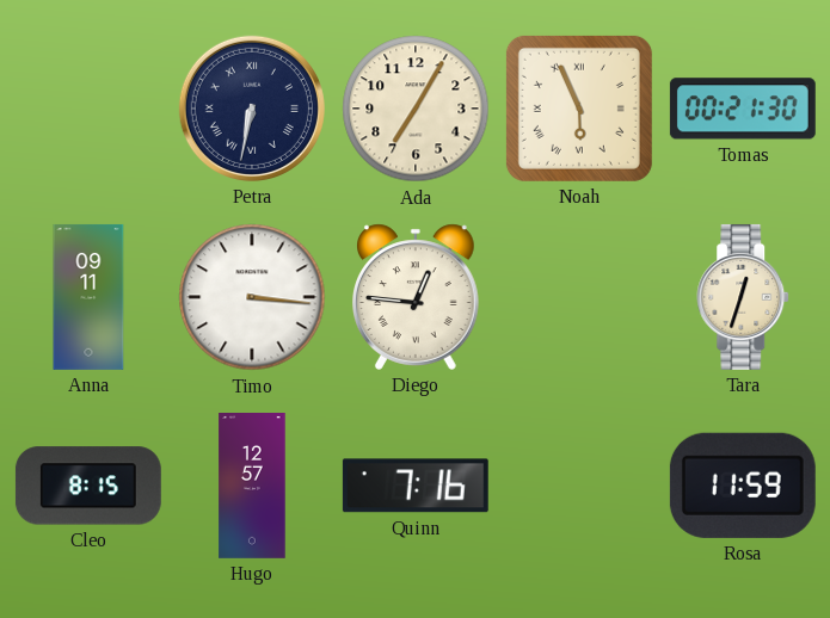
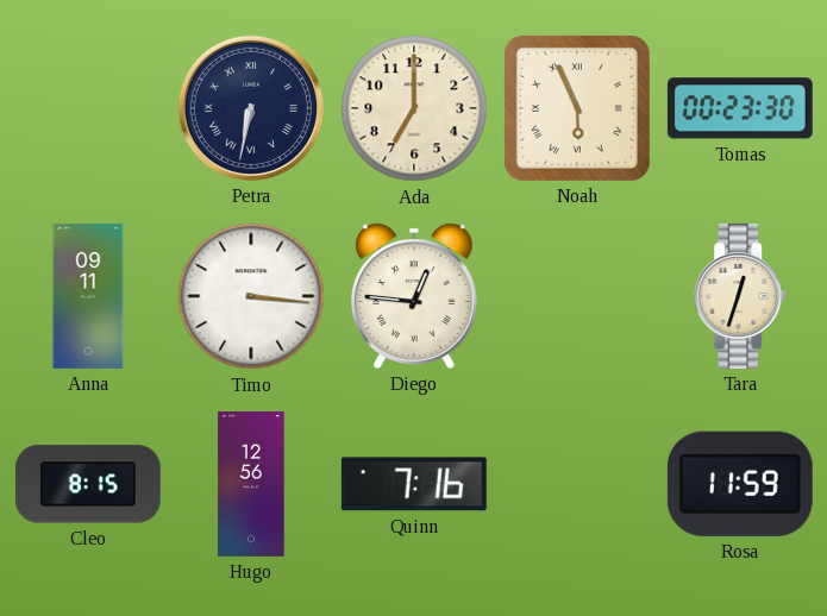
Ada: 7:05 -> 7:00
Tomas: 00:21 -> 00:23
Hugo: 12:57 -> 12:56
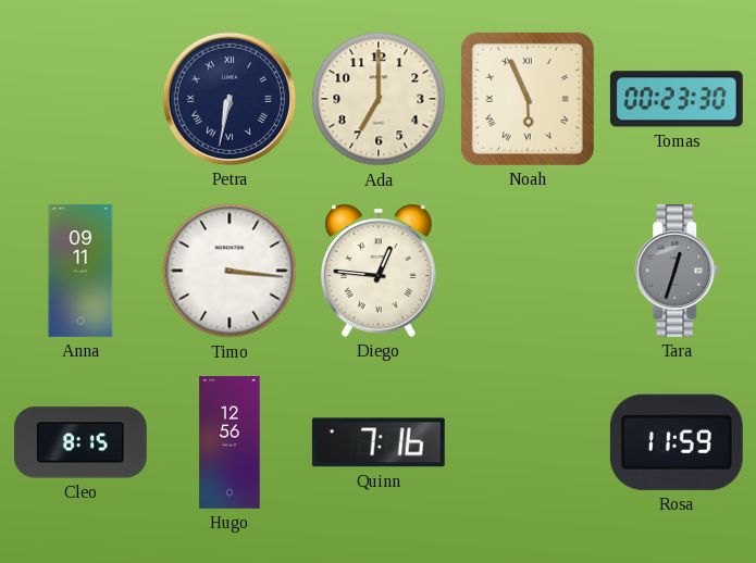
Tara dial: cream -> grey
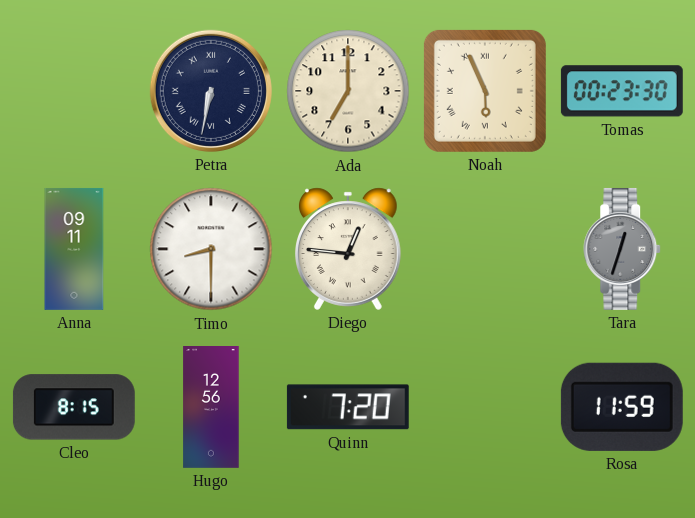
Timo: 3:16 -> 8:30
Quinn: 7:16 -> 7:20
